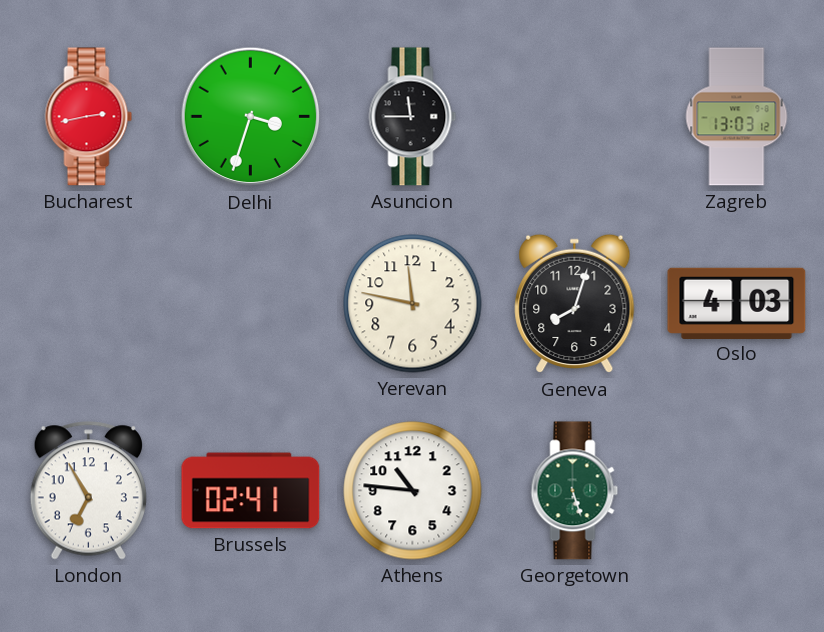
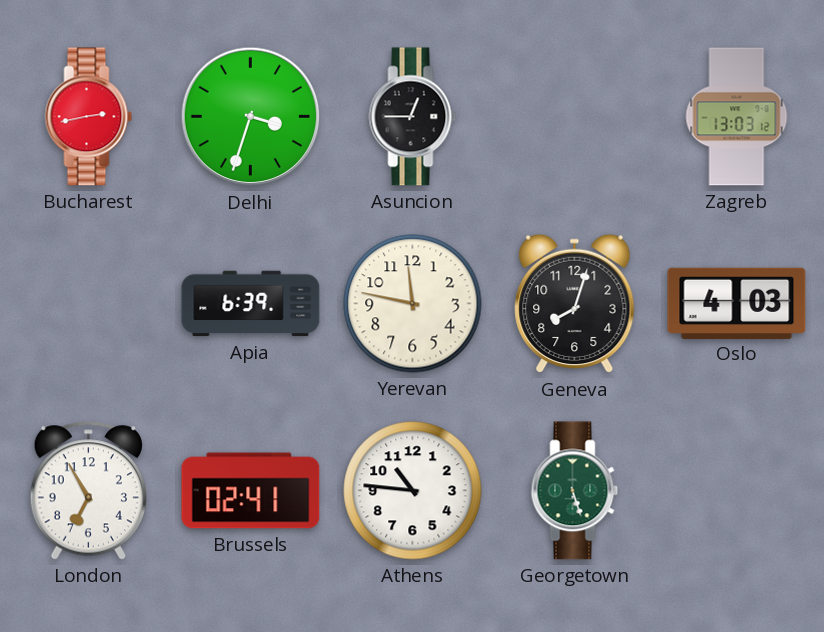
Asuncion: 11:45 -> 12:45
Apia: none -> 6:39
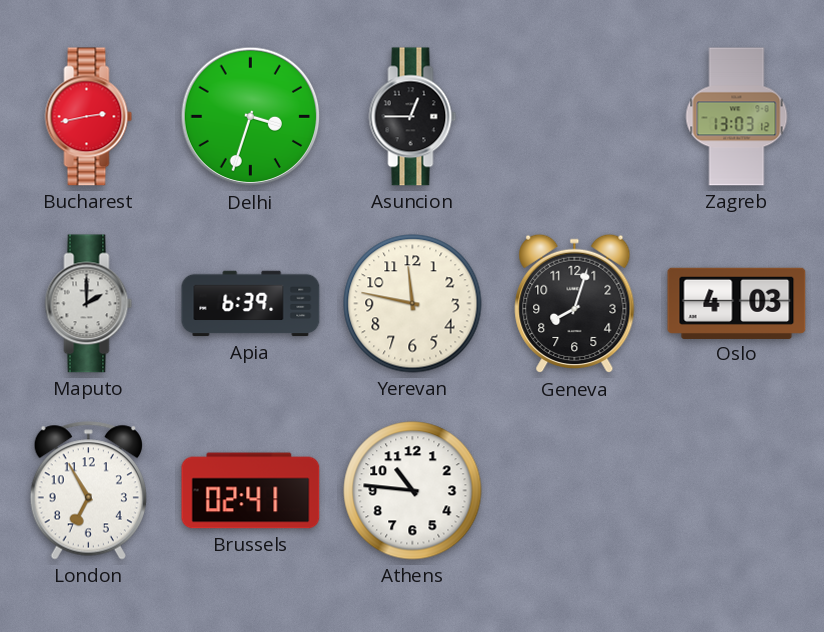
Maputo: none -> 2:00
Georgetown: 5:27 -> none
